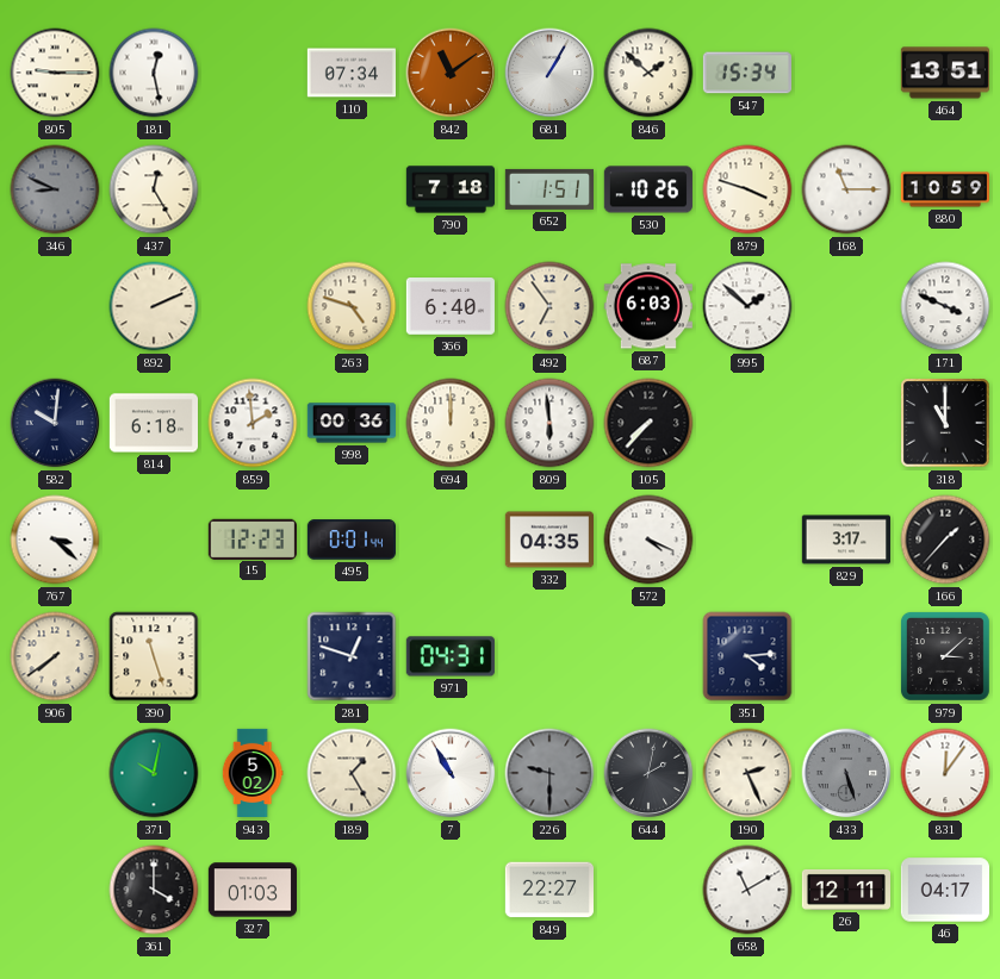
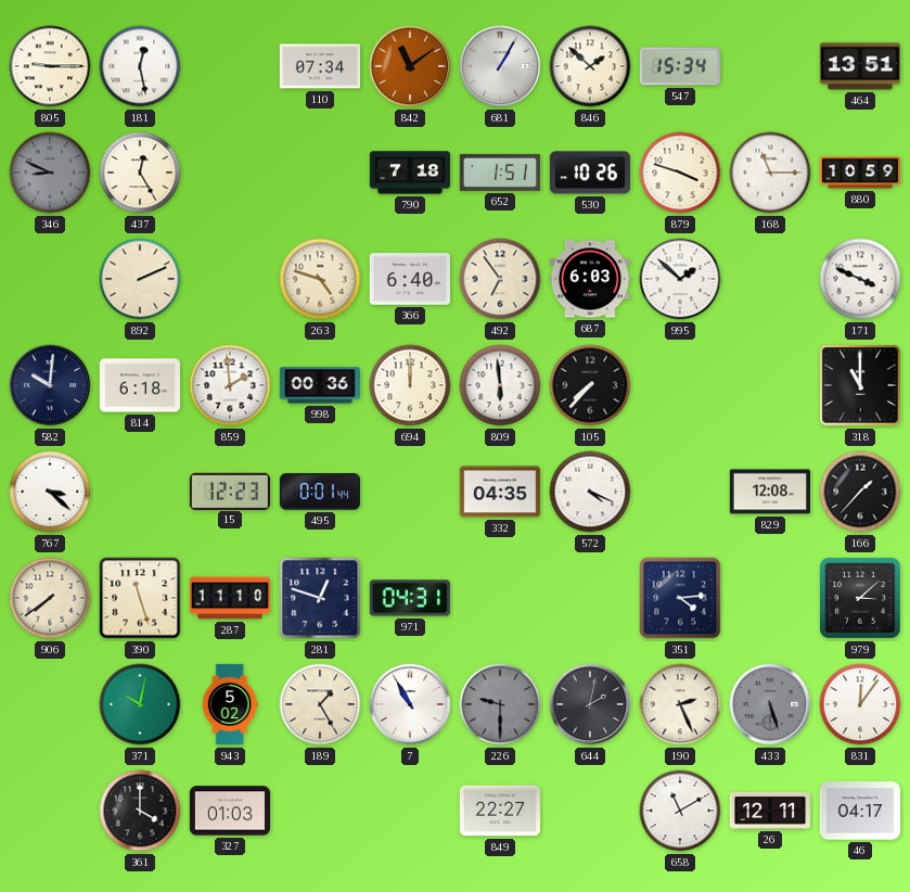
829: 3:17 -> 12:08
287: none -> 11:10
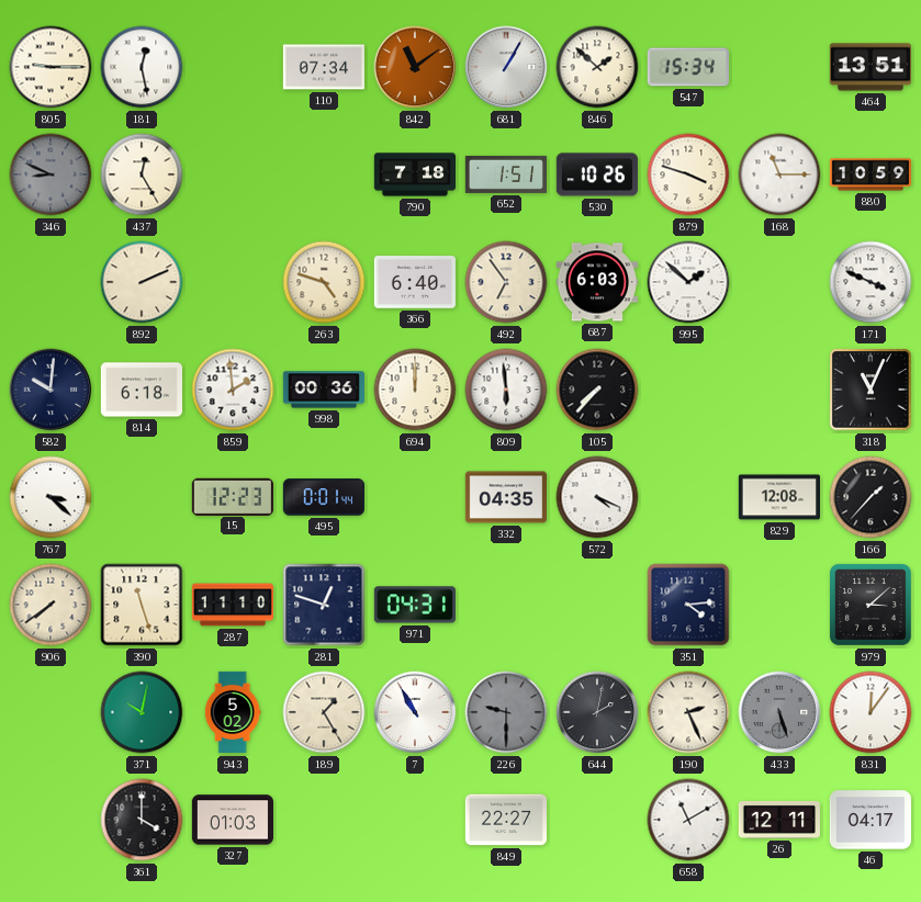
318: 11:00 -> 11:04
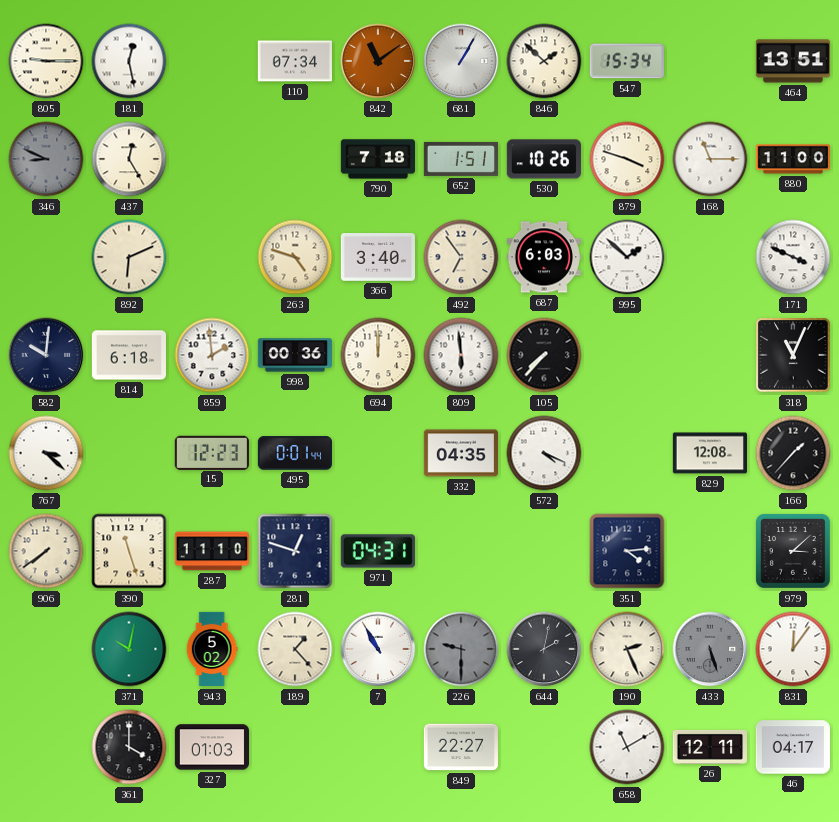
880: 10:59 -> 11:00
892: 2:11 -> 6:11
366: 6:40 -> 3:40
189: 1:25 -> 1:23
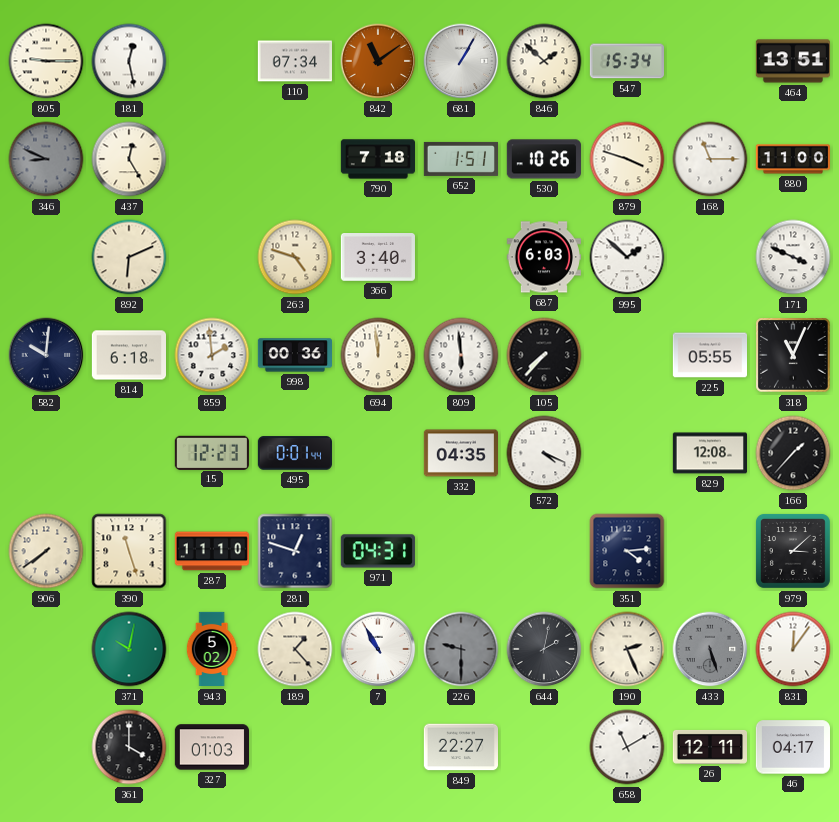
492: 6:54 -> none
694: 12:00 -> 11:59
225: none -> 05:55
767: 3:22 -> none
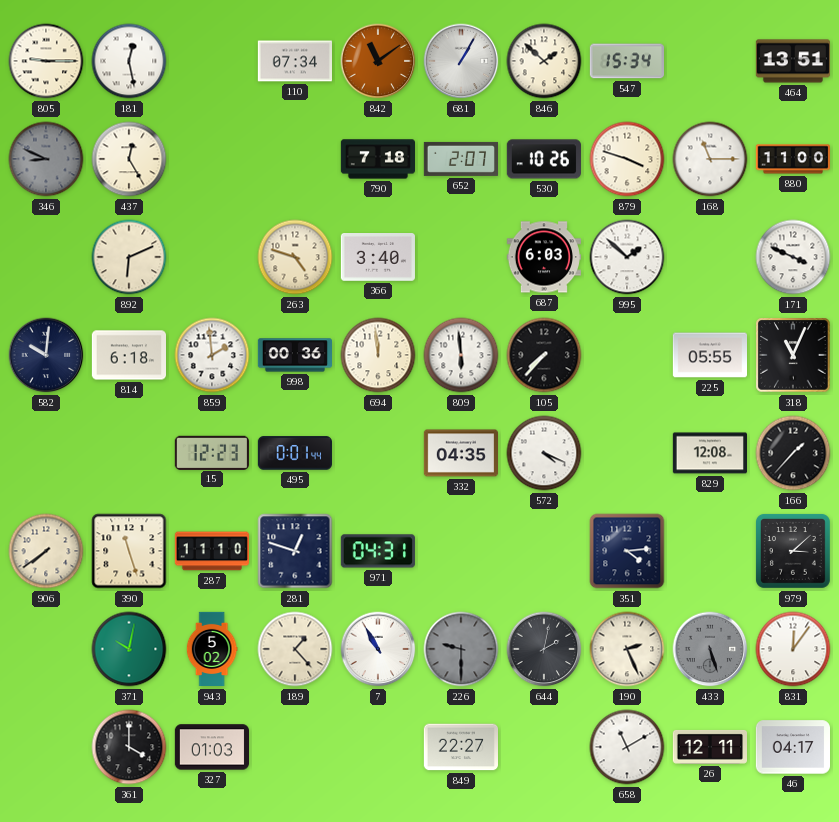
652: 1:51 -> 2:07
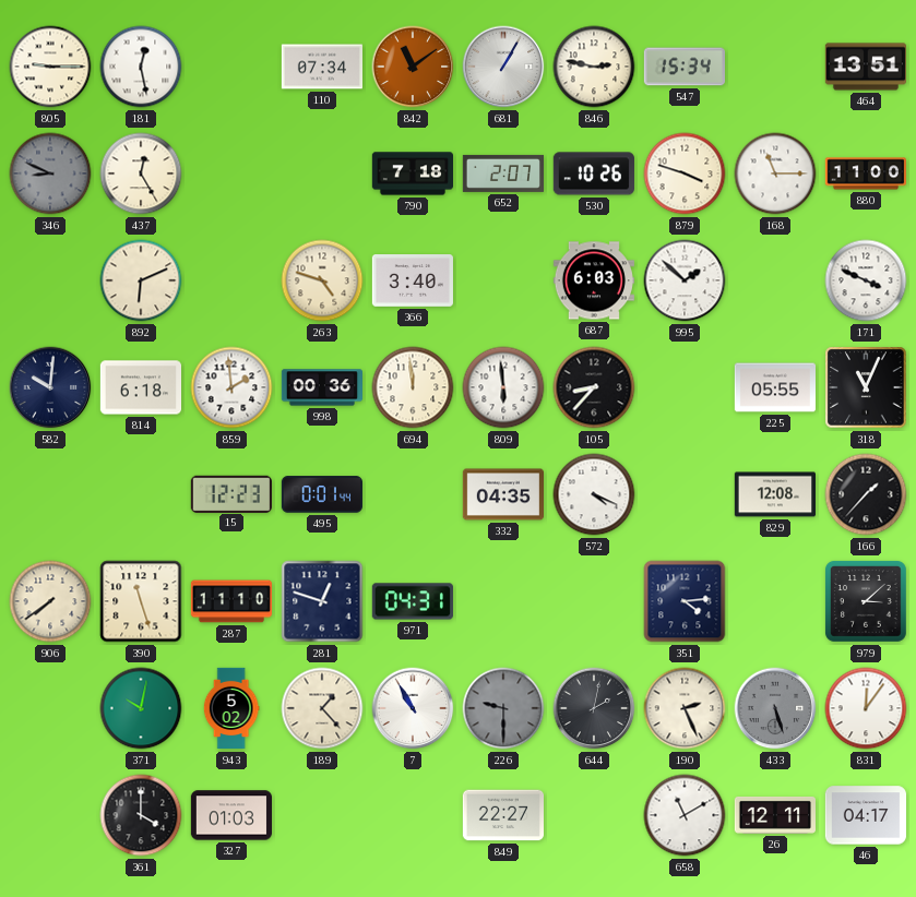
846: 1:52 -> 2:47
105: 7:37 -> 8:37
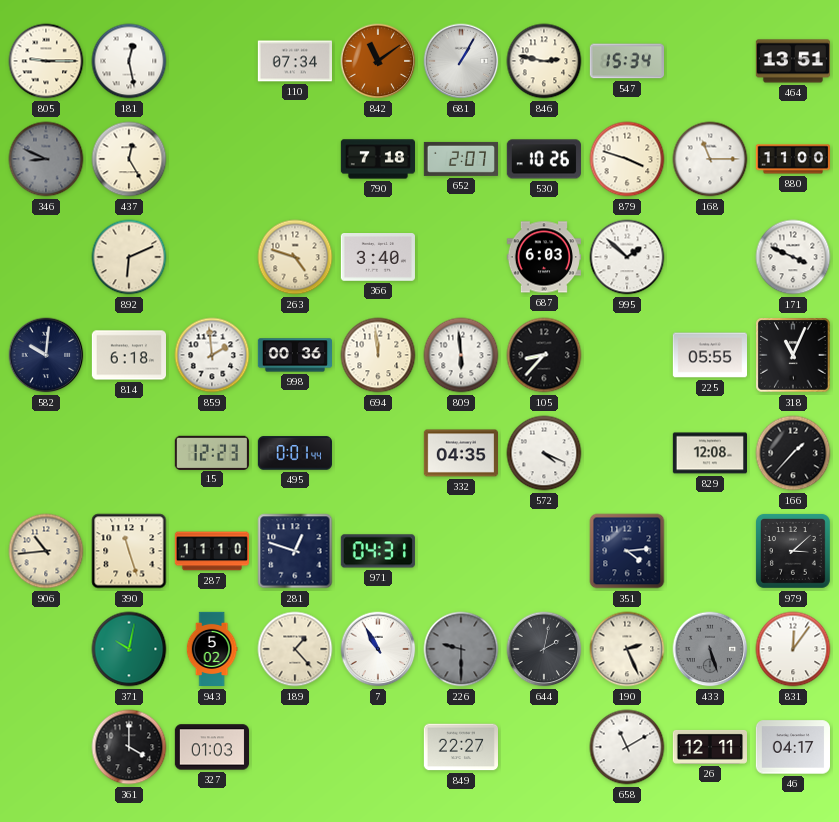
906: 7:39 -> 10:44
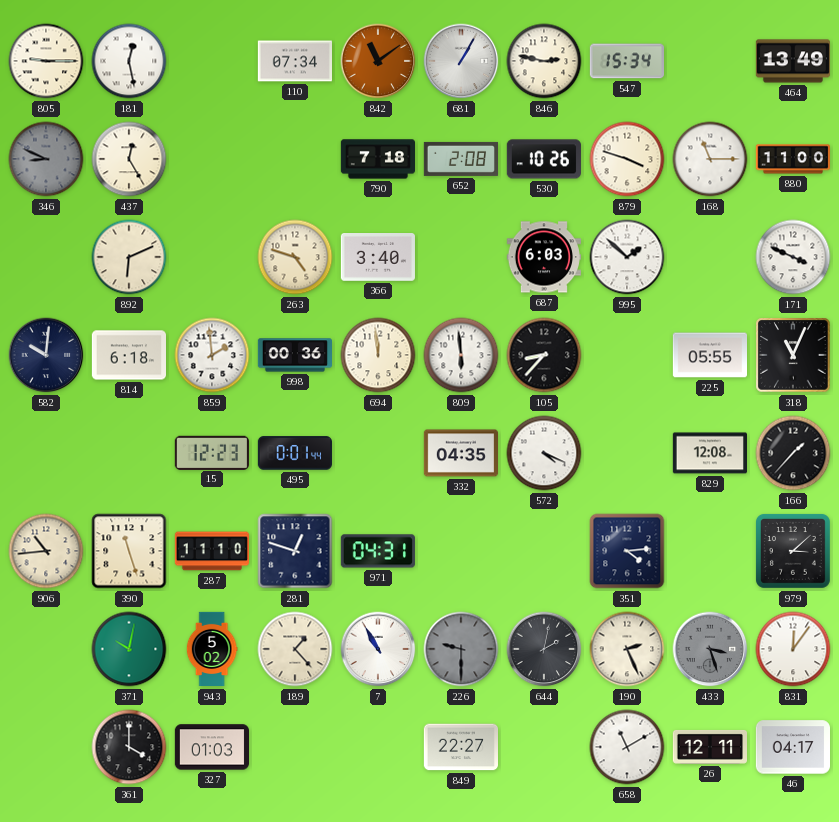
464: 13:51 -> 13:49
652: 2:07 -> 2:08
433: 5:27 -> 3:27
